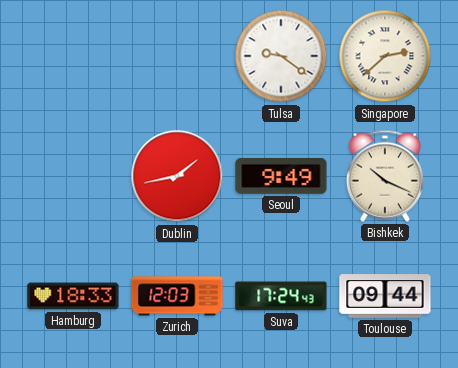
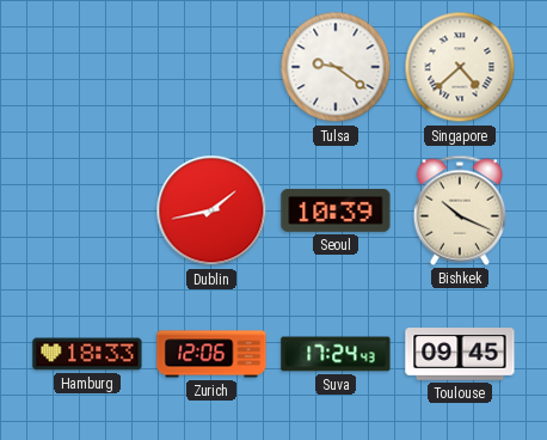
Singapore: 2:38 -> 4:38
Seoul: 9:49 -> 10:39
Zurich: 12:03 -> 12:06
Toulouse: 09:44 -> 09:45
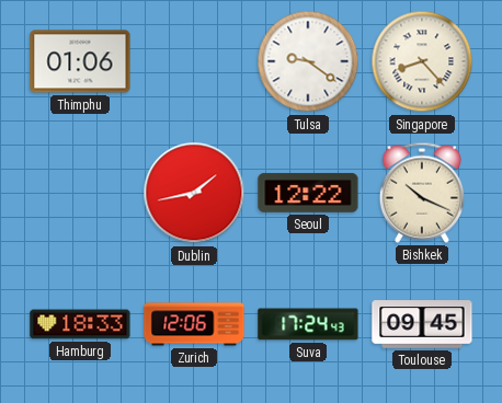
Thimphu: none -> 01:06
Singapore: 4:38 -> 8:23
Seoul: 10:39 -> 12:22
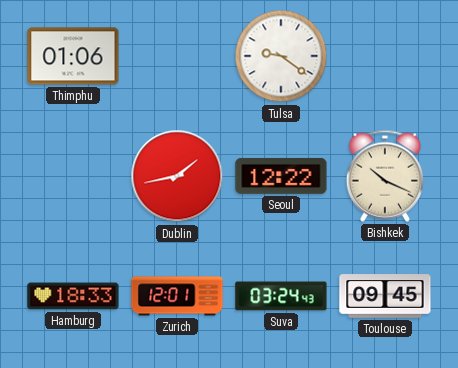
Singapore: 8:23 -> none
Zurich: 12:06 -> 12:01
Suva: 17:24 -> 03:24
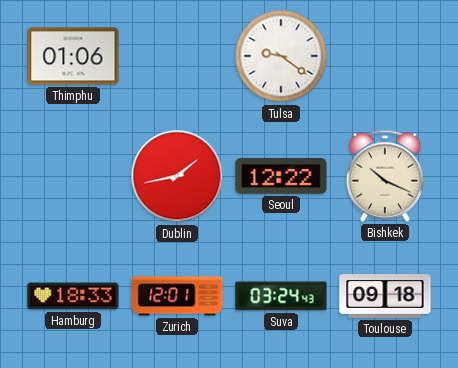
Toulouse: 09:45 -> 09:18
